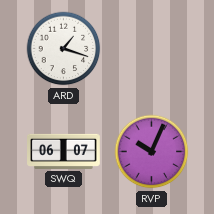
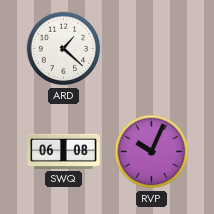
ARD: 1:18 -> 1:22
SWQ: 06:07 -> 06:08
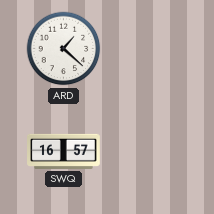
SWQ: 06:08 -> 16:57
RVP: 10:04 -> none
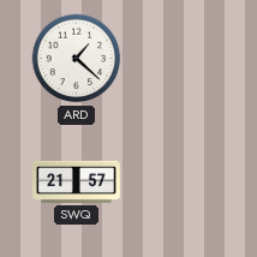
SWQ: 16:57 -> 21:57
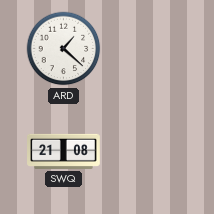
SWQ: 21:57 -> 21:08
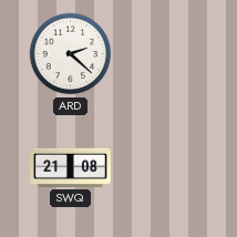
ARD: 1:22 -> 2:22
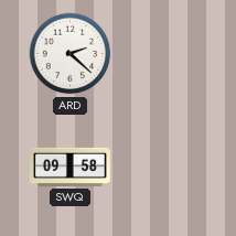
SWQ: 21:08 -> 09:58
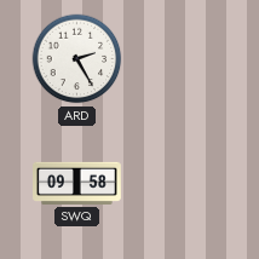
ARD: 2:22 -> 2:25
